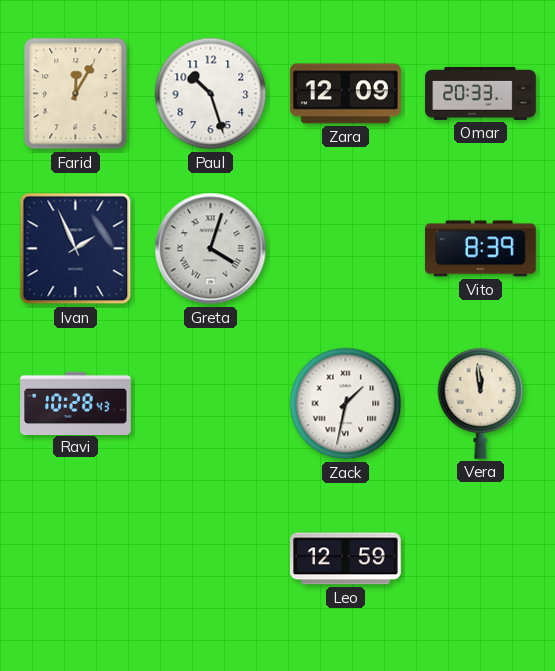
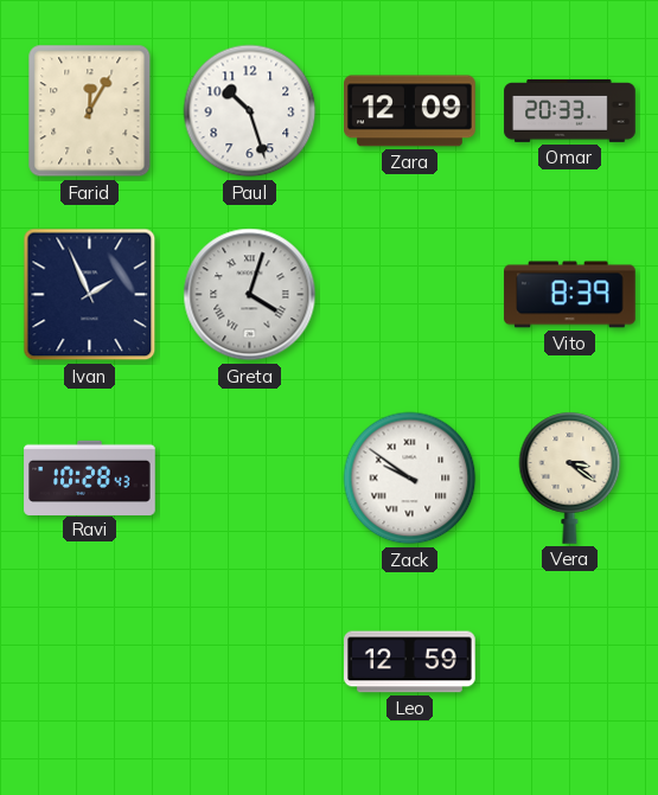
Zack: 1:32 -> 9:51
Vera: 11:59 -> 3:21
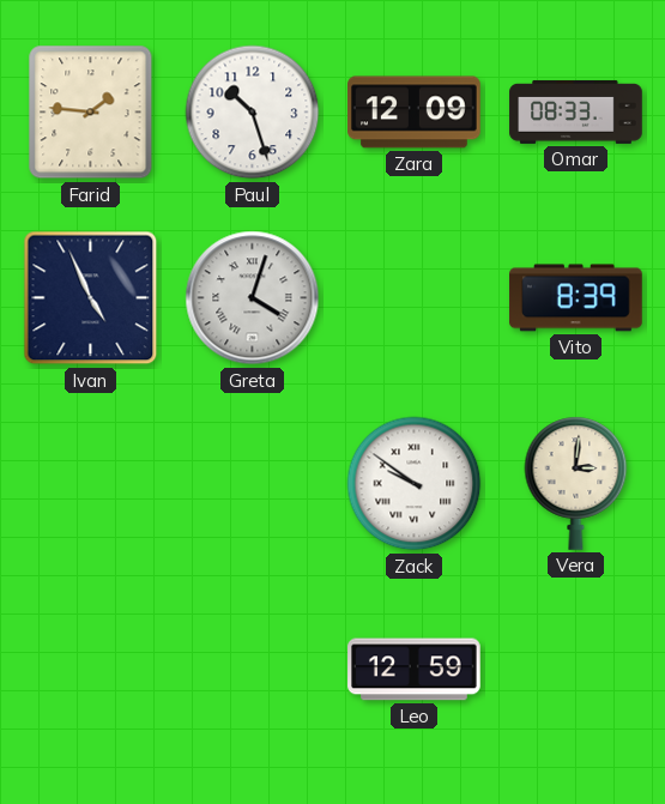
Farid: 12:05 -> 1:46
Omar: 20:33 -> 08:33
Ivan: 1:56 -> 4:56
Ravi: 10:28 -> none
Vera: 3:21 -> 3:01
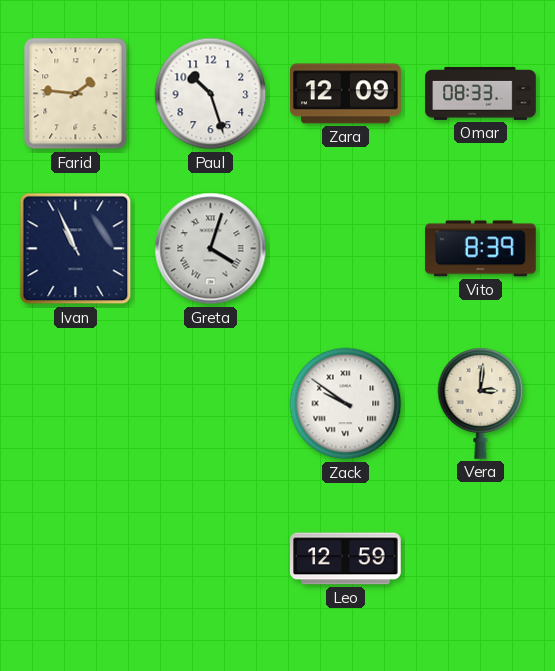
Ivan: 4:56 -> 10:56
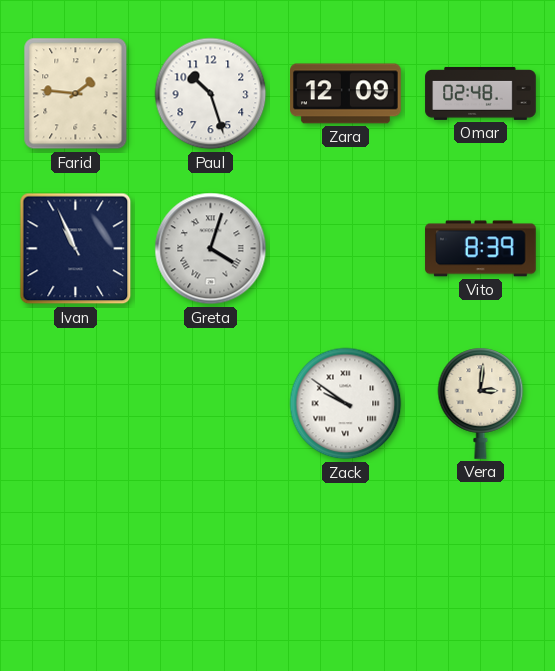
Omar: 08:33 -> 02:48
Leo: 12:59 -> none
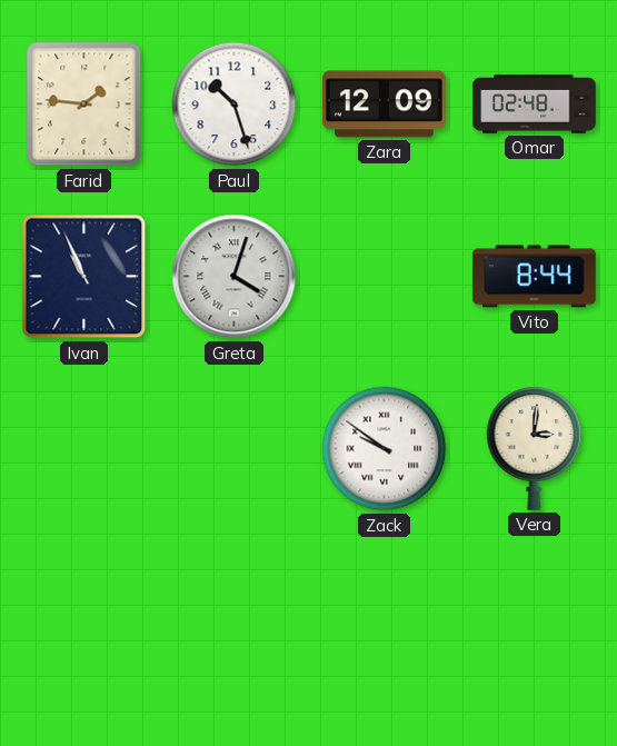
Vito: 8:39 -> 8:44
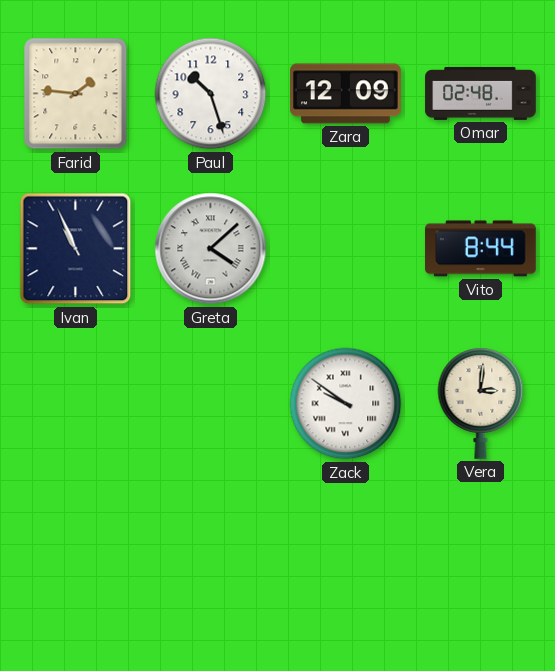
Greta: 4:03 -> 4:08
